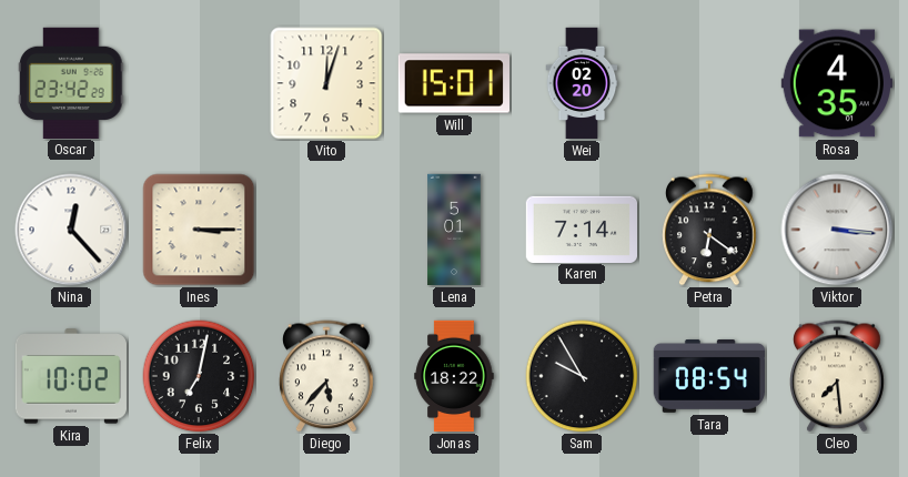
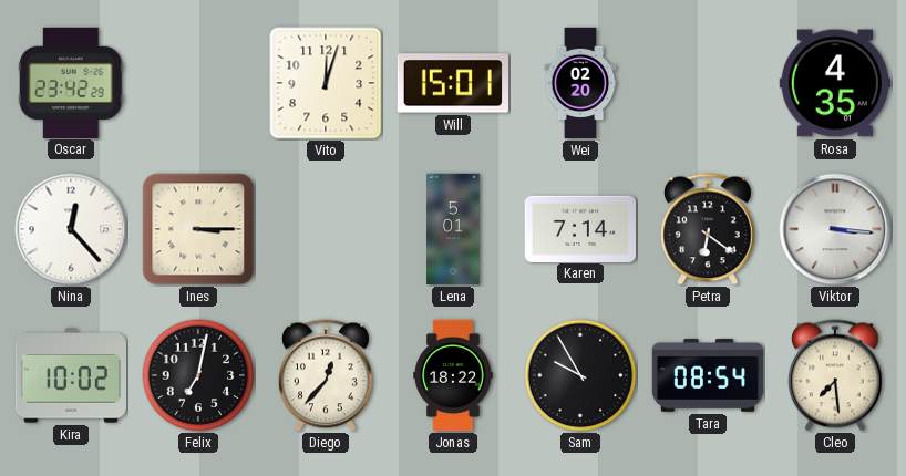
Diego: 5:37 -> 12:37
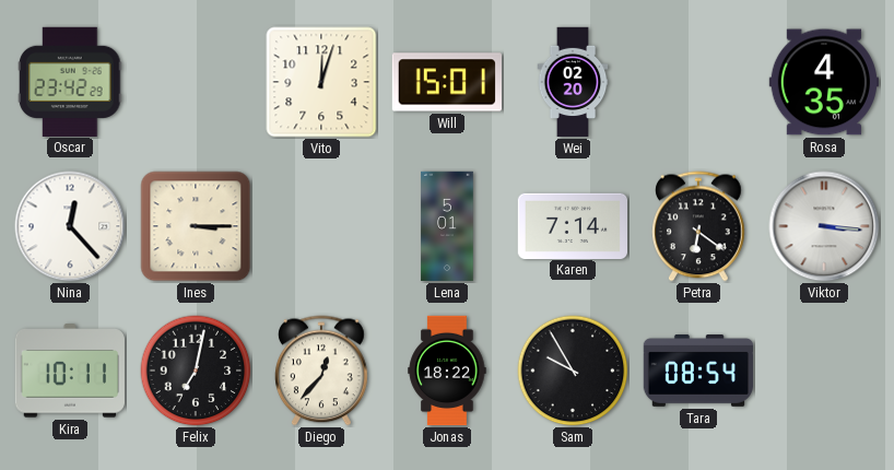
Kira: 10:02 -> 10:11
Cleo: 7:29 -> none
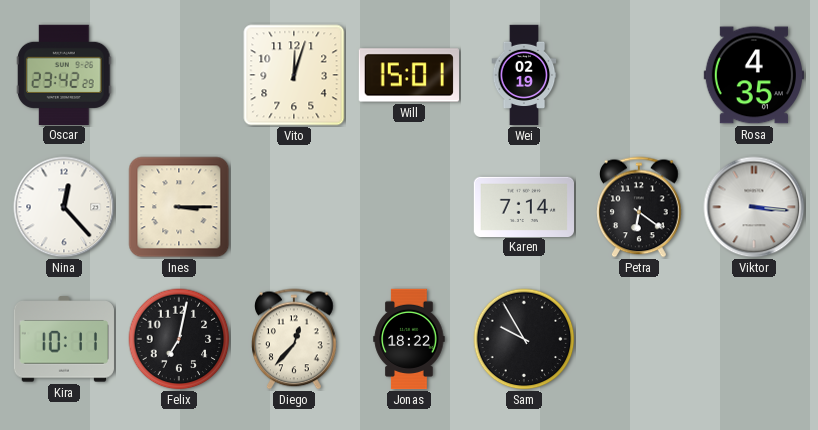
Wei: 02:20 -> 02:19
Lena: 5:01 -> none
Tara: 08:54 -> none
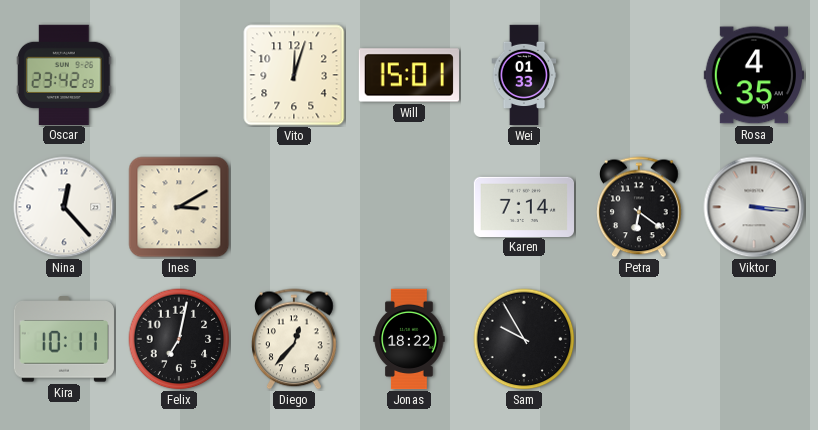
Wei: 02:19 -> 01:33
Ines: 3:15 -> 3:10
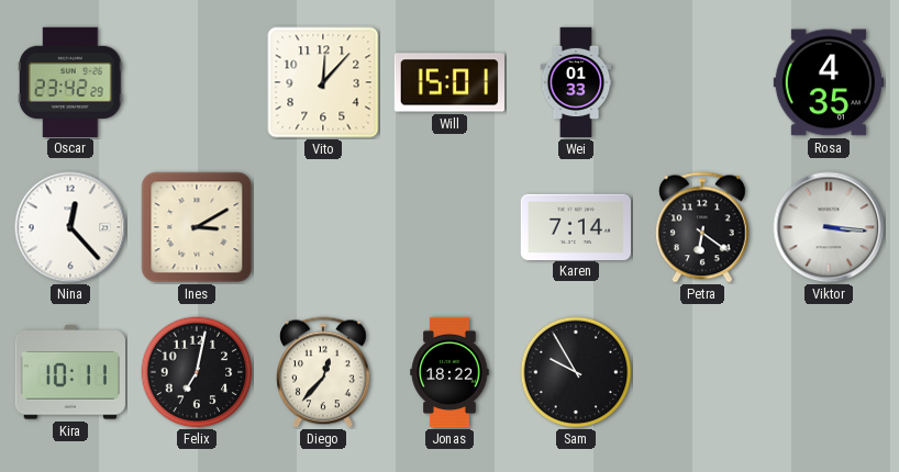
Vito: 12:03 -> 12:07
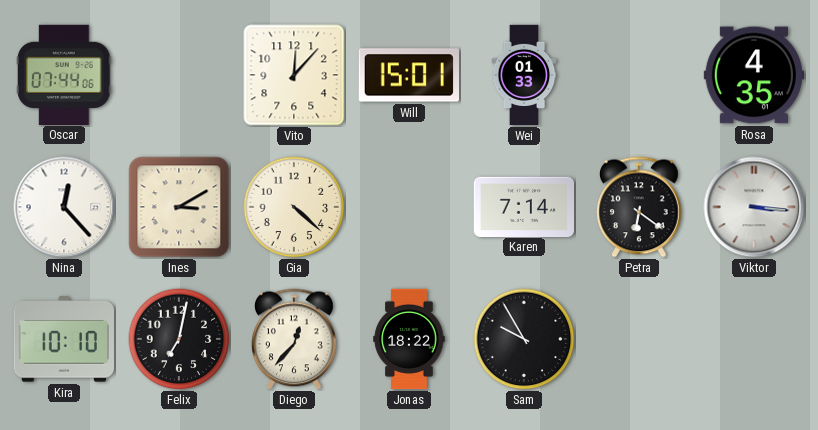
Oscar: 23:42 -> 07:44
Gia: none -> 4:22
Kira: 10:11 -> 10:10
